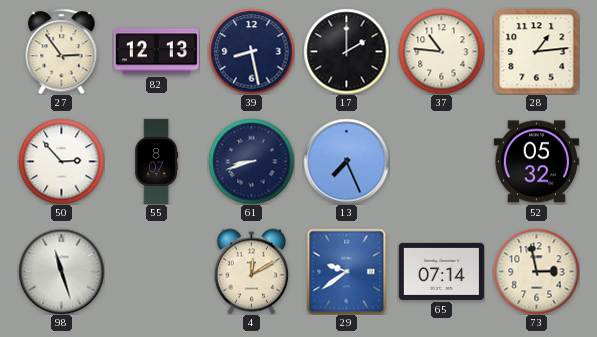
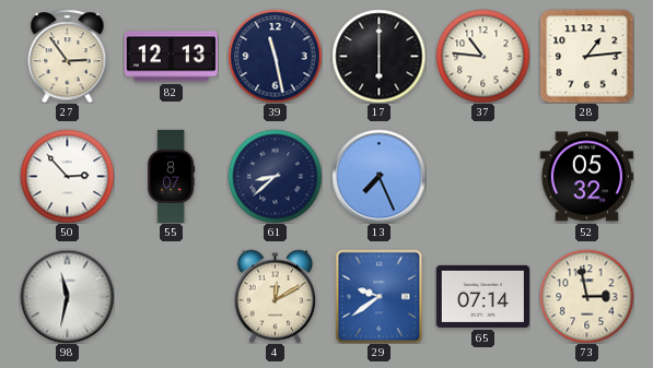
39: 8:28 -> 11:28
17: 2:00 -> 6:00
61: 8:42 -> 8:38
98: 11:27 -> 11:32
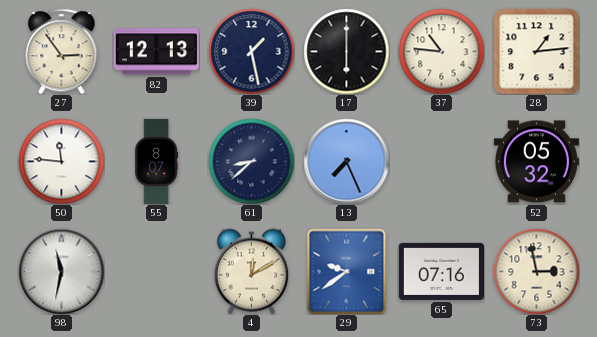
39: 11:28 -> 1:28
50: 2:53 -> 11:46
65: 07:14 -> 07:16
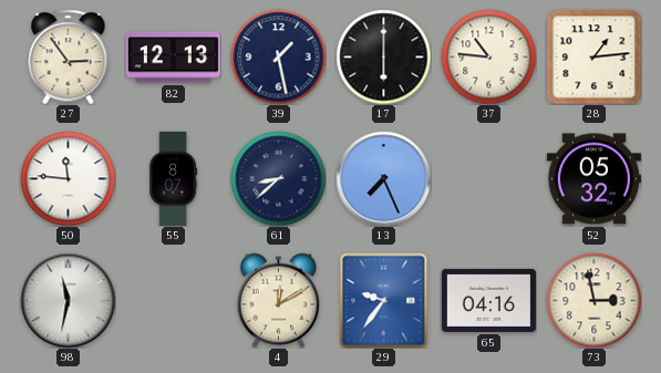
29: 9:39 -> 9:36
65: 07:16 -> 04:16
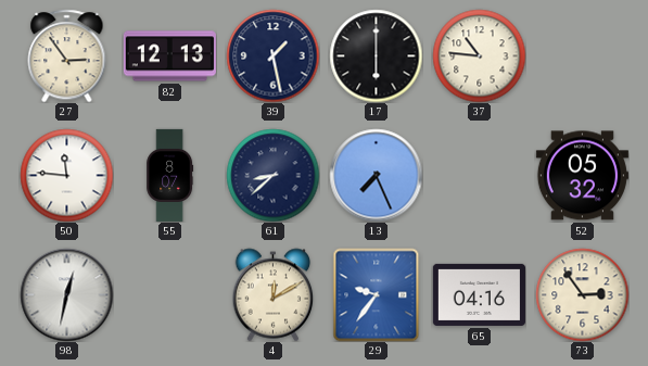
28: 1:14 -> none
98: 11:32 -> 12:32
73: 2:58 -> 2:54
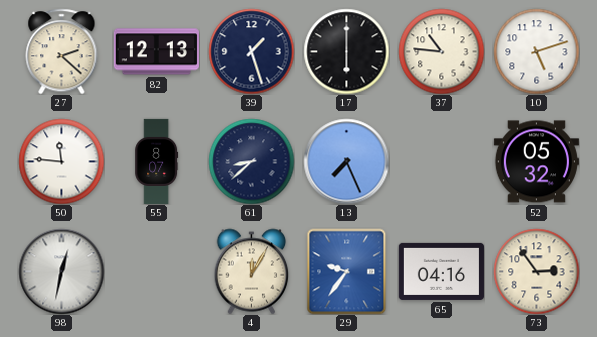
27: 2:54 -> 2:22
39: 1:28 -> 1:27
10: none -> 5:12
4: 12:10 -> 12:05
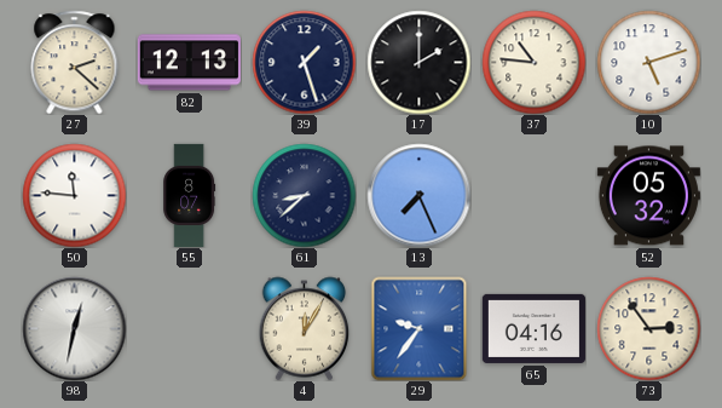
17: 6:00 -> 2:00
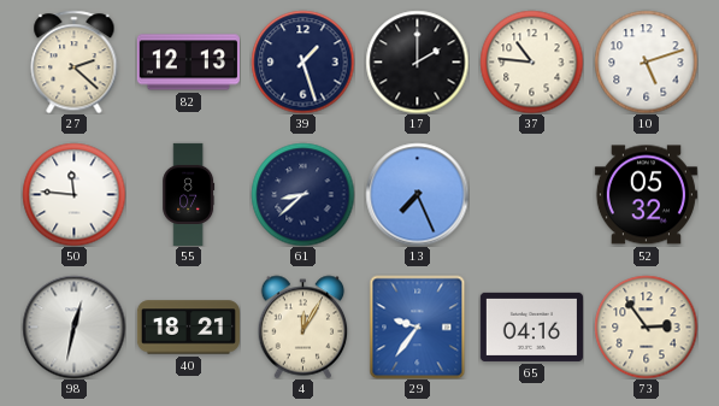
40: none -> 18:21
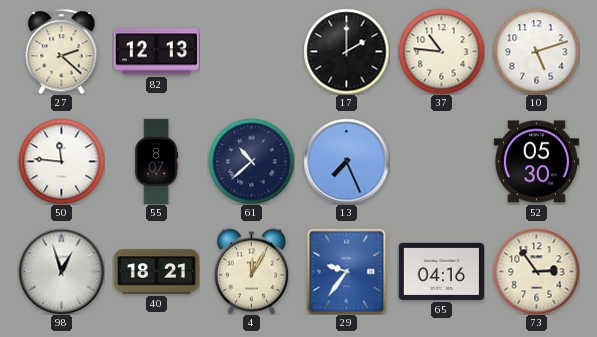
39: 1:27 -> none
61: 8:38 -> 10:38
52: 05:32 -> 05:30
98: 12:32 -> 12:57
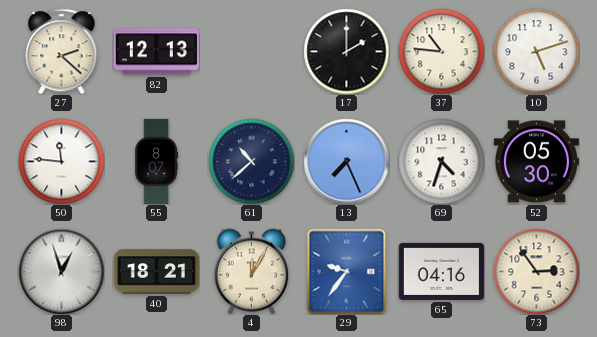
69: none -> 4:33
